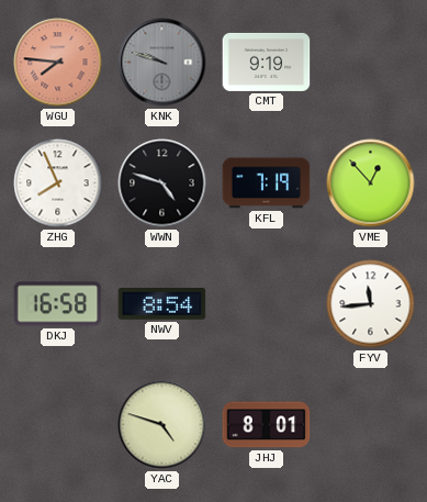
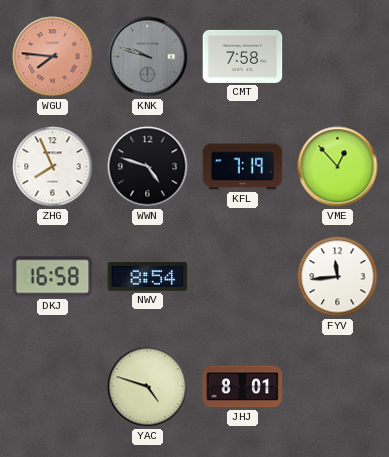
CMT: 9:19 -> 7:58
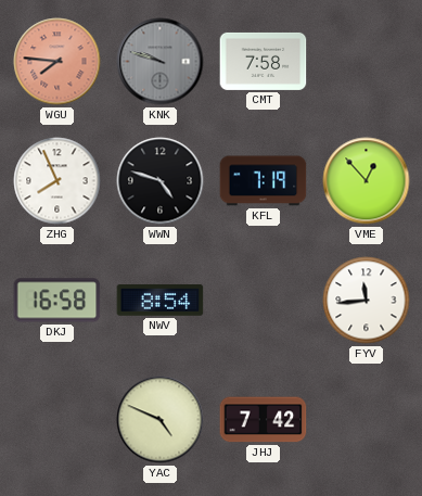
YAC: 4:48 -> 4:49
JHJ: 8:01 -> 7:42
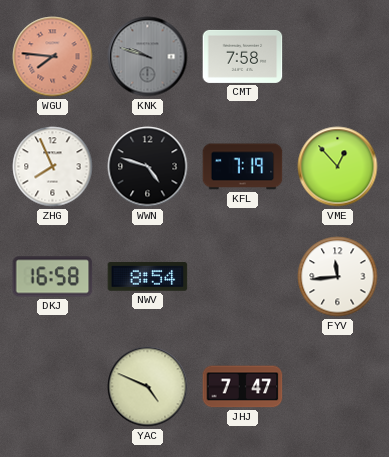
JHJ: 7:42 -> 7:47
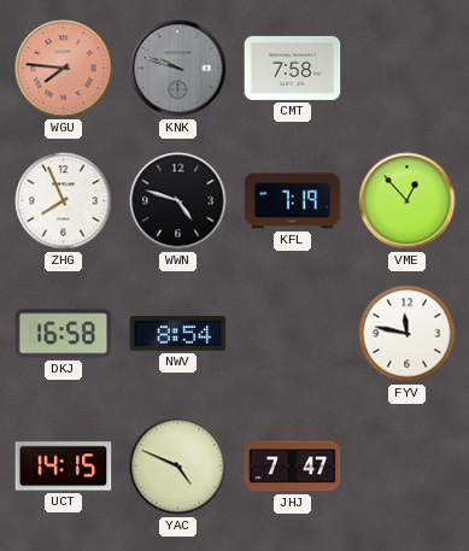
FYV: 11:44 -> 11:47
UCT: none -> 14:15
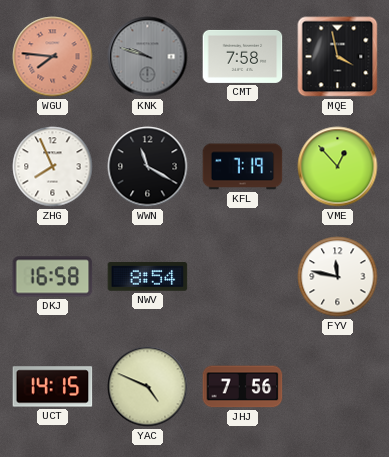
MQE: none -> 3:58
WWN: 4:48 -> 11:20
JHJ: 7:47 -> 7:56
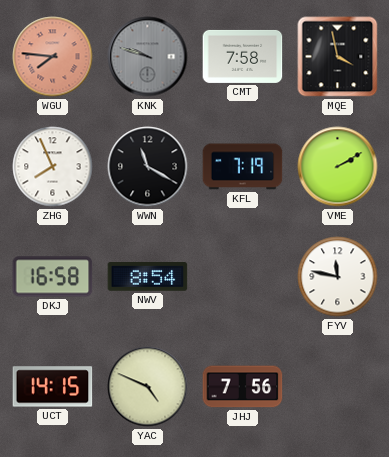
VME: 12:53 -> 2:10
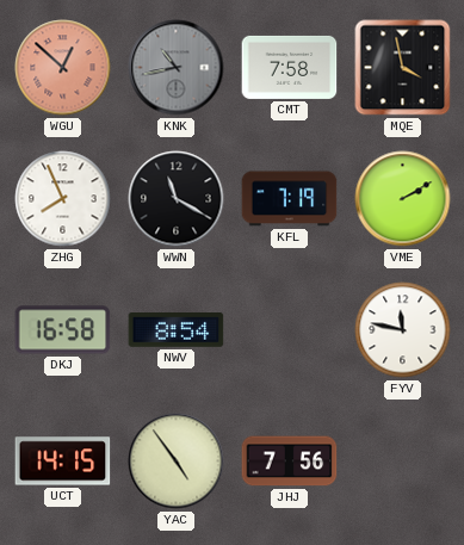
WGU: 7:46 -> 12:52
KNK: 9:48 -> 10:43
YAC: 4:49 -> 4:54
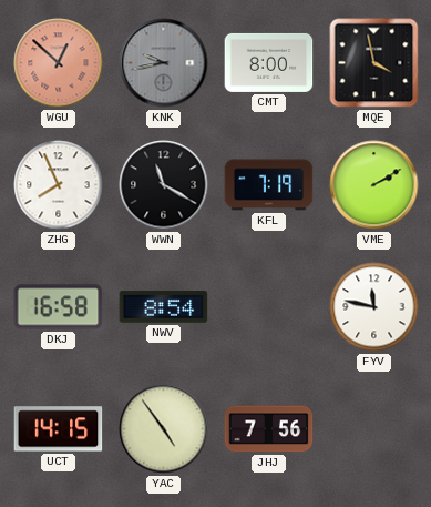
KNK: 10:43 -> 9:43
CMT: 7:58 -> 8:00
